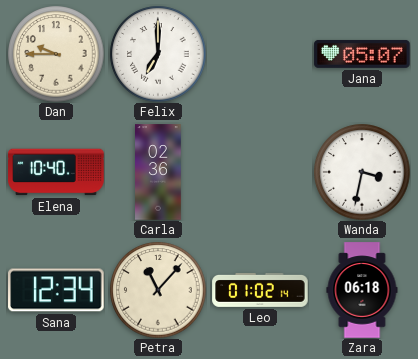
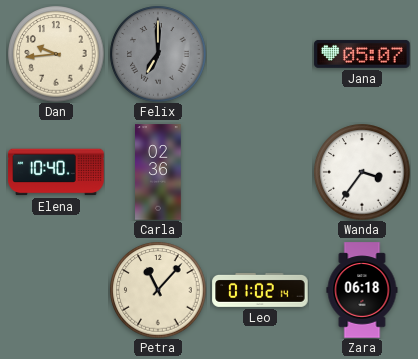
Dan: 9:45 -> 9:44
Felix dial: white -> grey
Wanda: 3:32 -> 3:36
Sana: 12:34 -> none
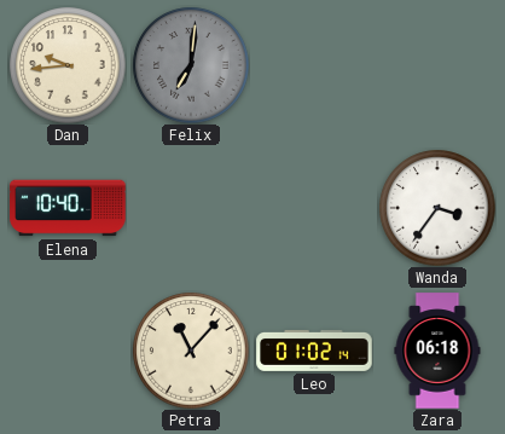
Felix: 7:00 -> 7:01
Jana: 05:07 -> none
Carla: 02:36 -> none
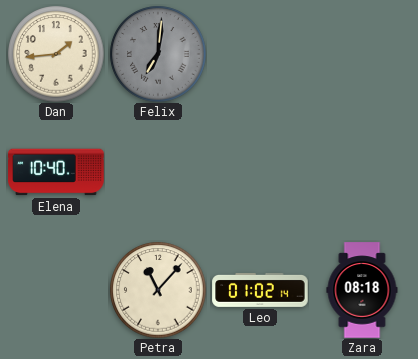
Dan: 9:44 -> 1:44
Wanda: 3:36 -> none
Zara: 06:18 -> 08:18
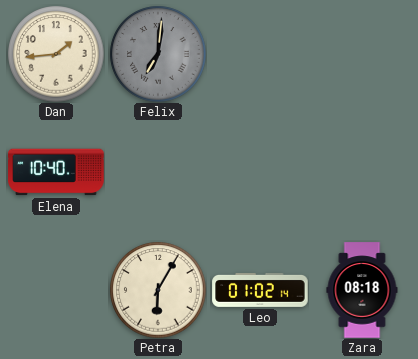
Petra: 11:07 -> 6:05
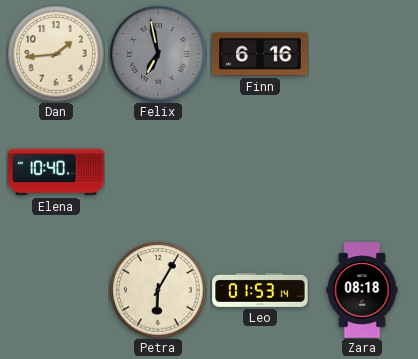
Felix: 7:01 -> 6:58
Finn: none -> 6:16
Leo: 01:02 -> 01:53
